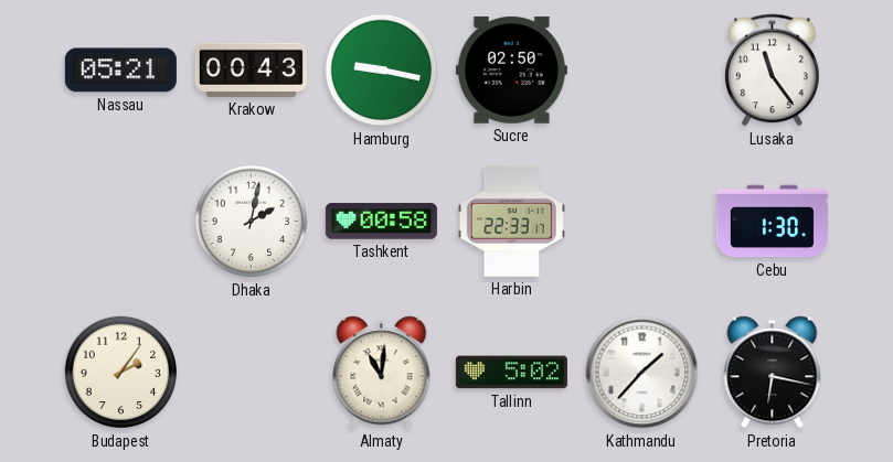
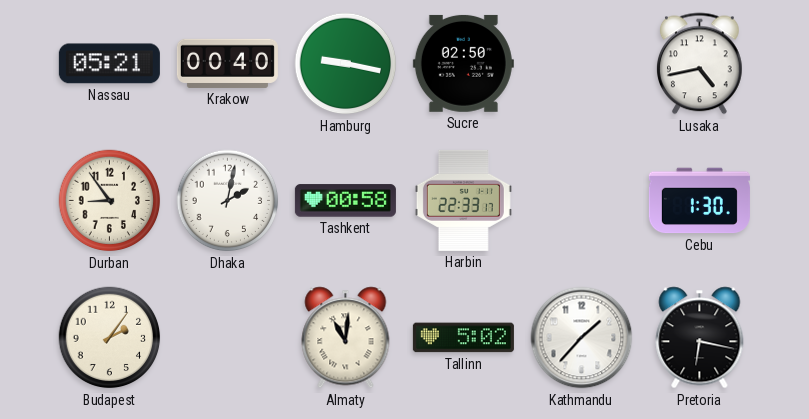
Krakow: 00:43 -> 00:40
Lusaka: 11:24 -> 4:43
Durban: none -> 8:54
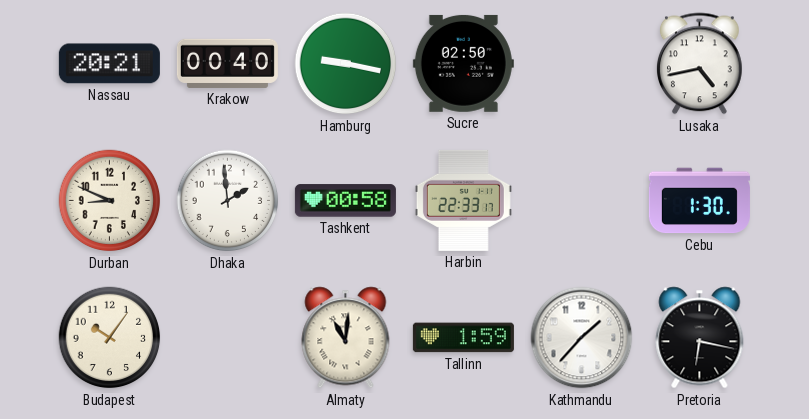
Nassau: 05:21 -> 20:21
Durban: 8:54 -> 8:49
Dhaka: 2:02 -> 1:59
Budapest: 2:06 -> 10:06
Tallinn: 5:02 -> 1:59
